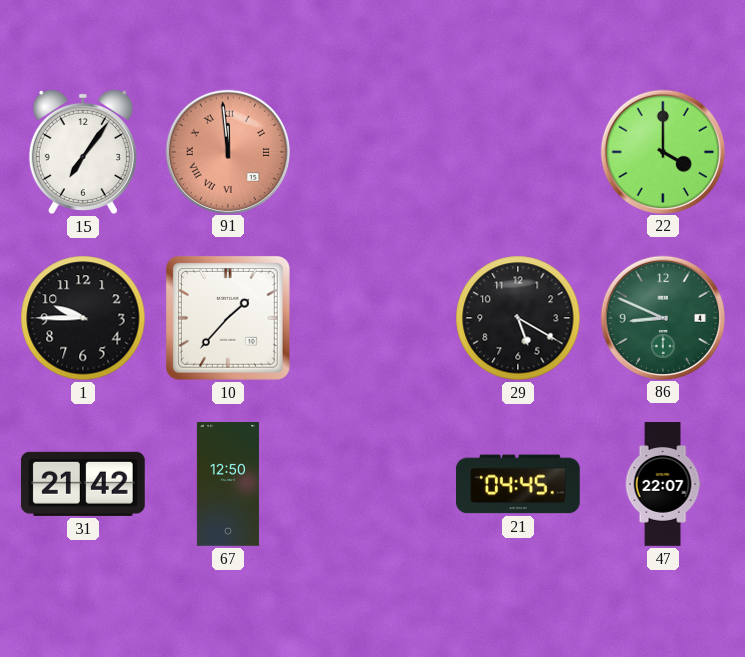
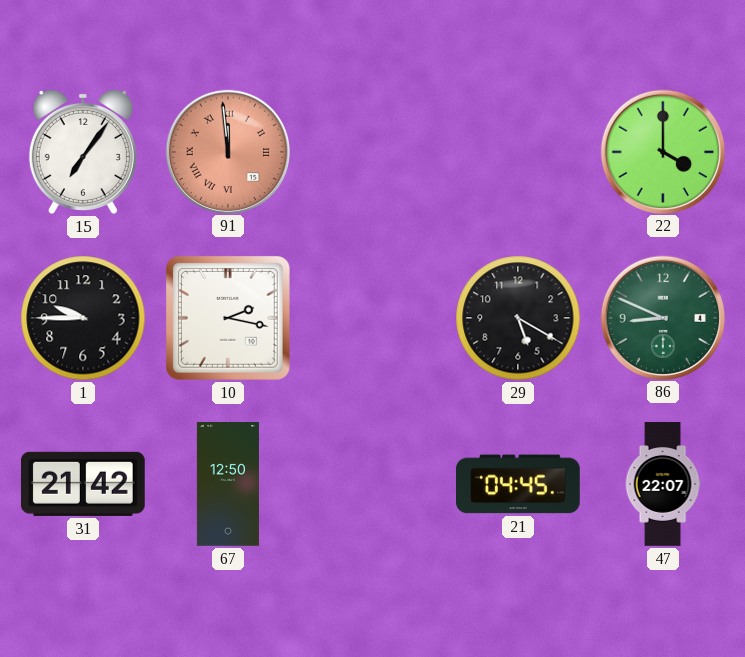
10: 1:37 -> 2:17
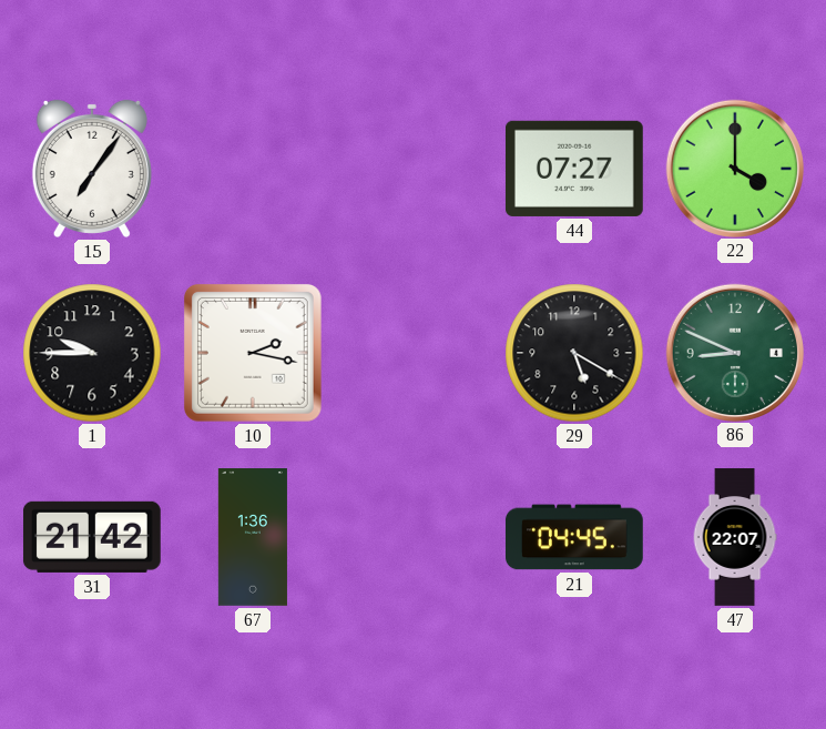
91: 11:59 -> none
44: none -> 07:27
67: 12:50 -> 1:36
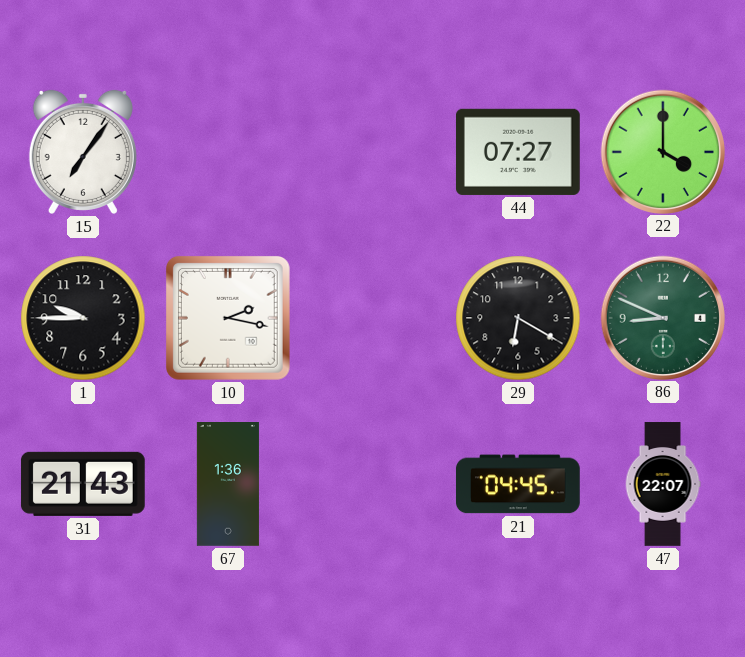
29: 5:20 -> 6:20
31: 21:42 -> 21:43
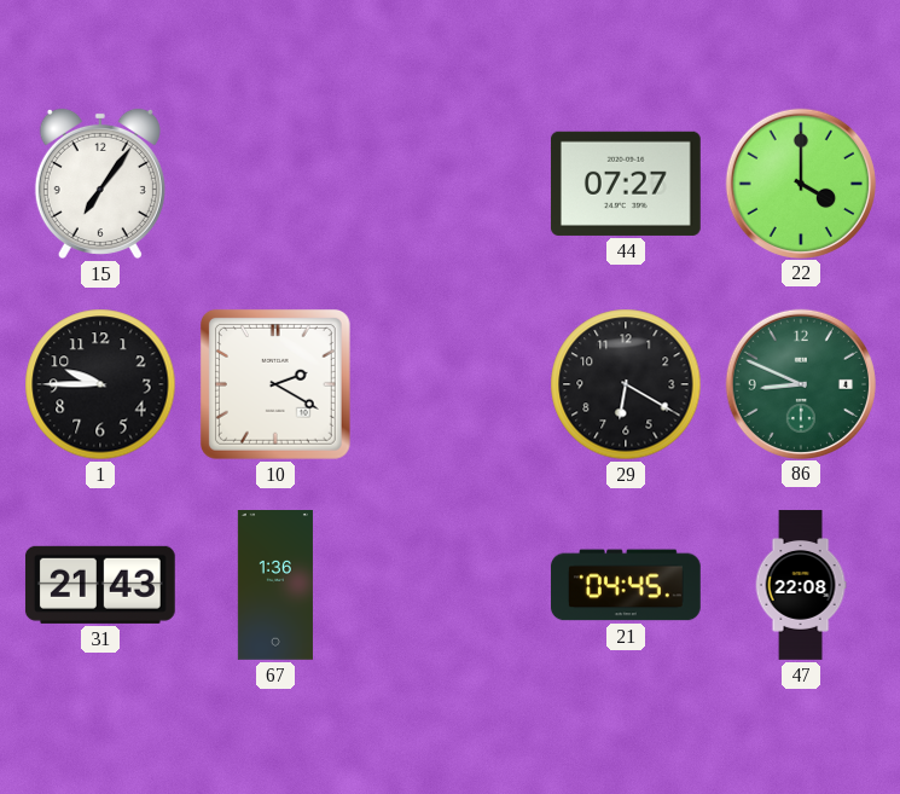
10: 2:17 -> 2:20
47: 22:07 -> 22:08
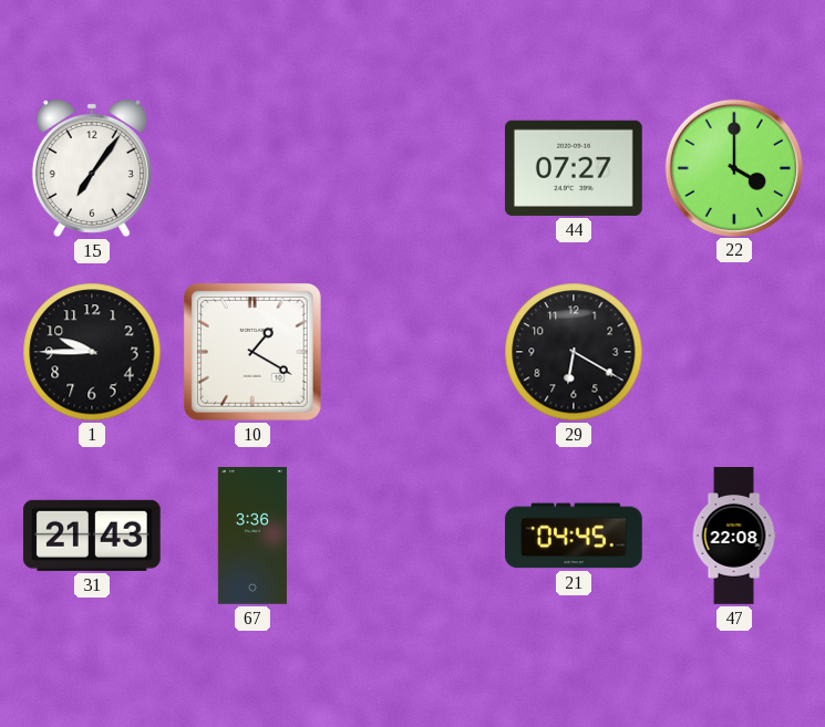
10: 2:20 -> 1:20
86: 8:49 -> none
67: 1:36 -> 3:36
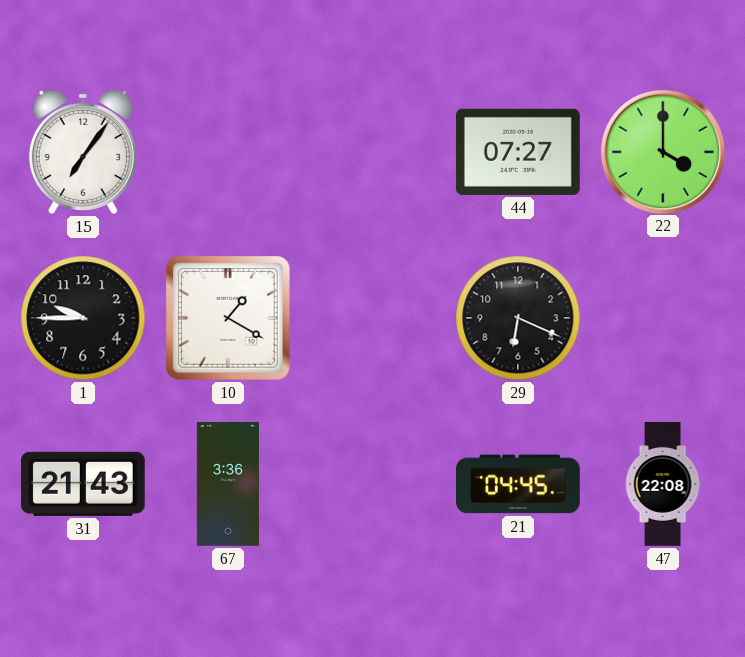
29: 6:20 -> 6:19
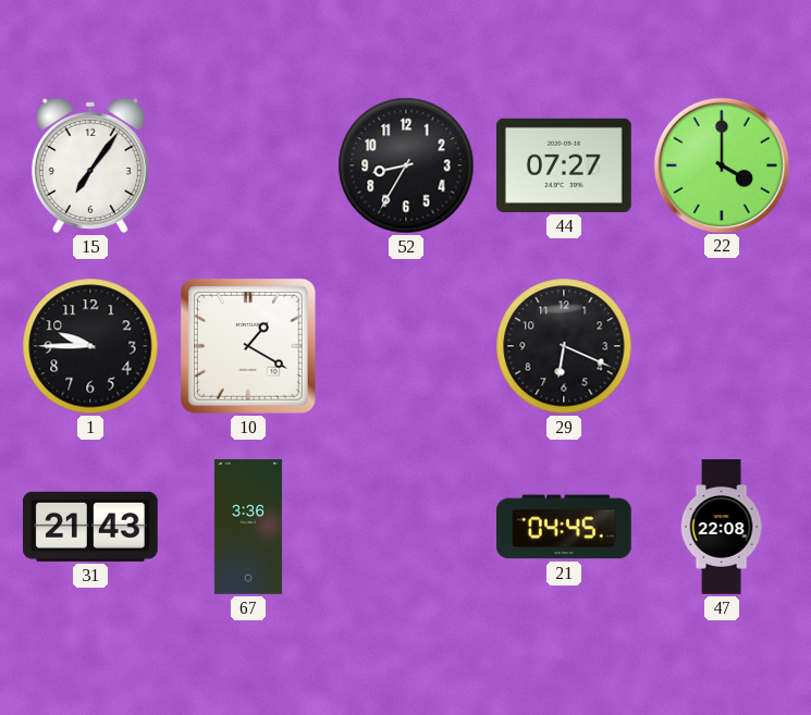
52: none -> 8:35
